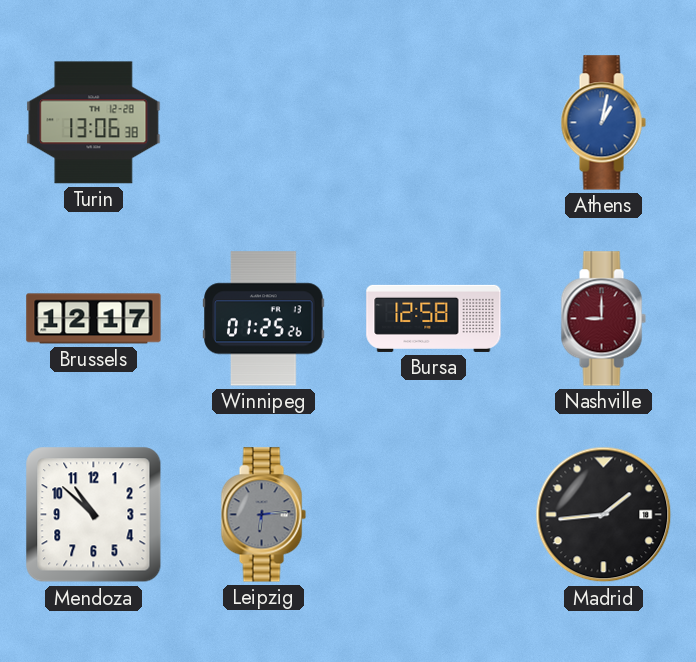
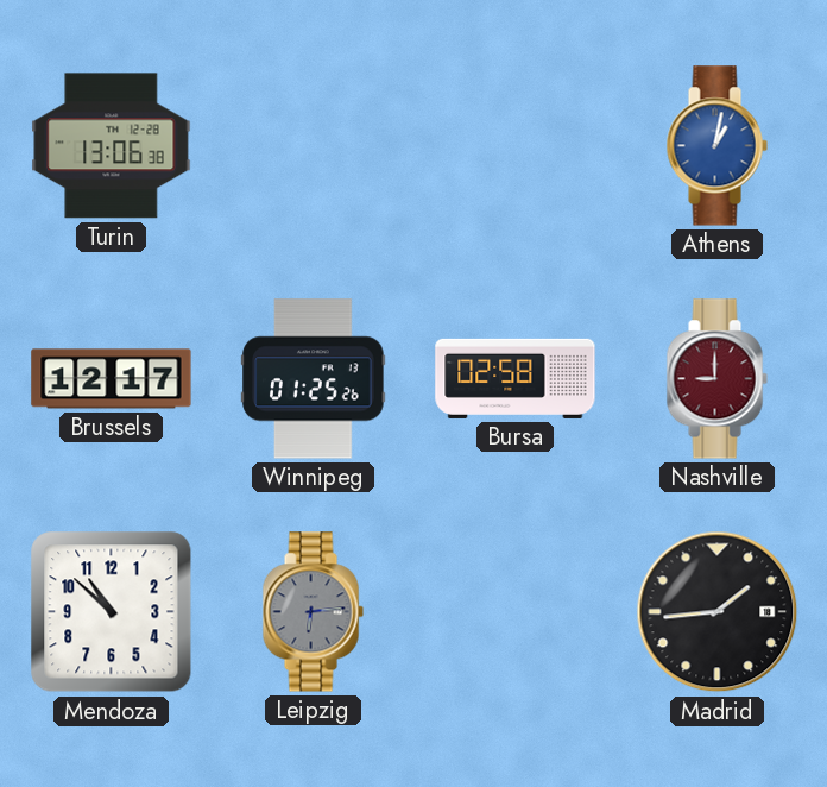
Bursa: 12:58 -> 02:58
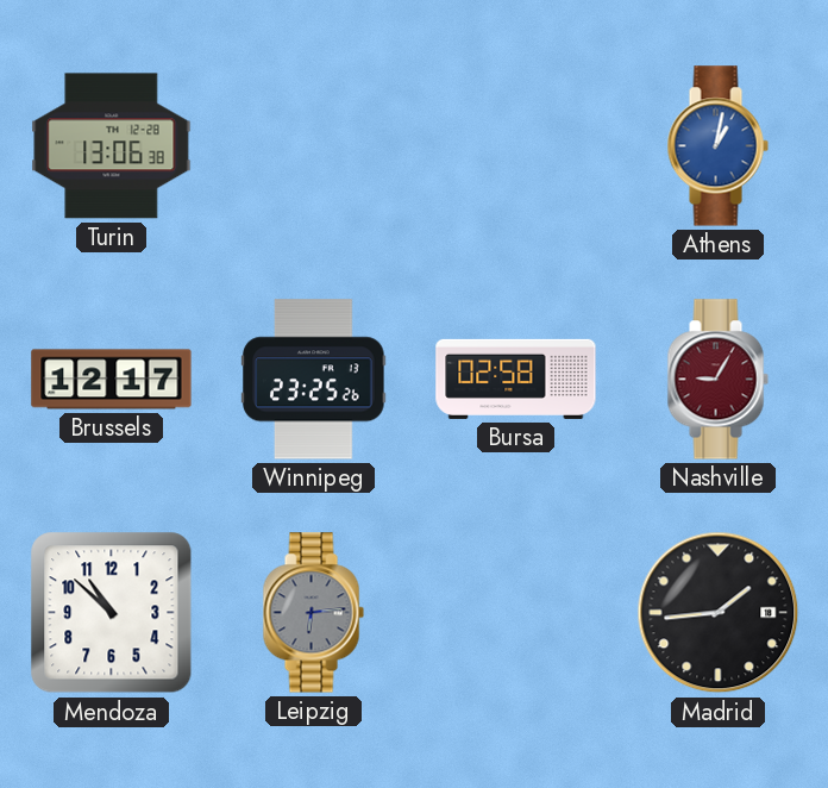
Winnipeg: 01:25 -> 23:25
Nashville: 9:00 -> 9:05
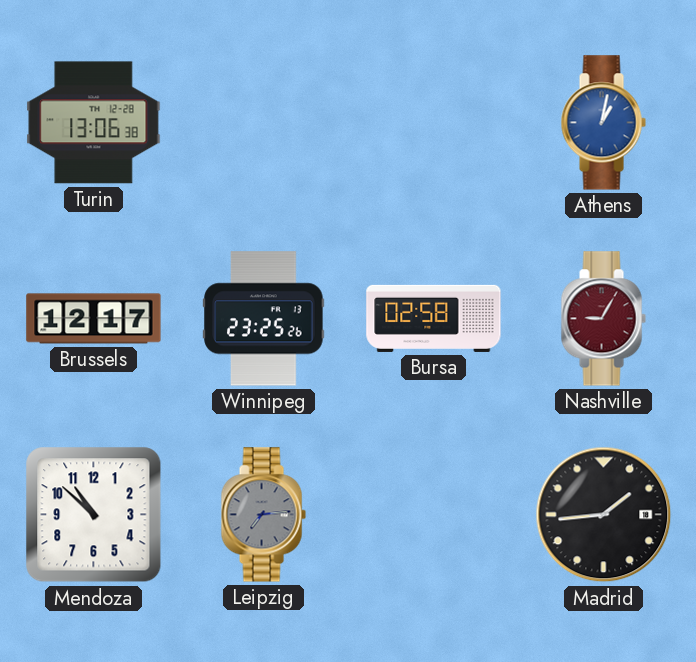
Leipzig: 6:14 -> 7:14
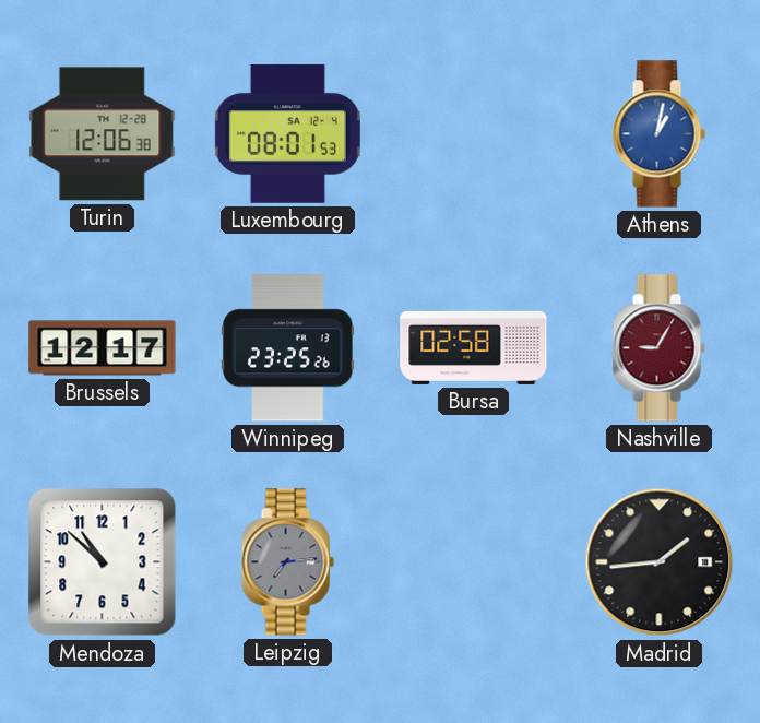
Turin: 13:06 -> 12:06
Luxembourg: none -> 08:01
